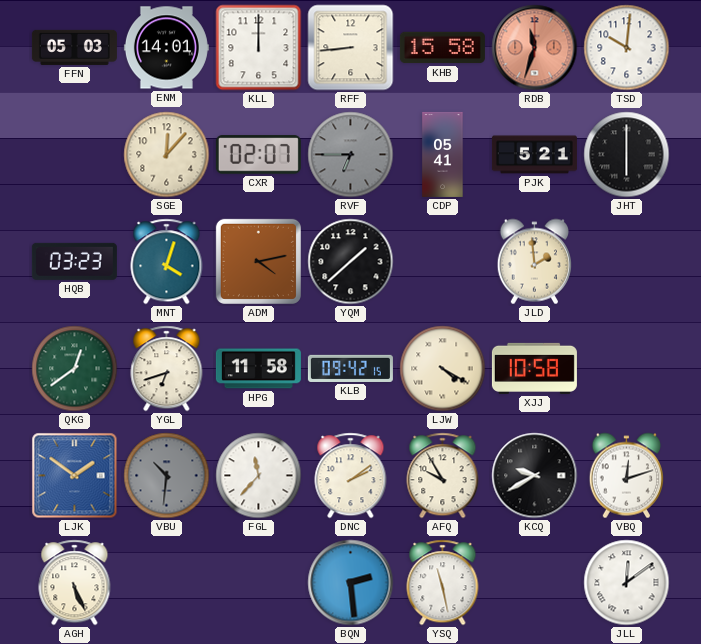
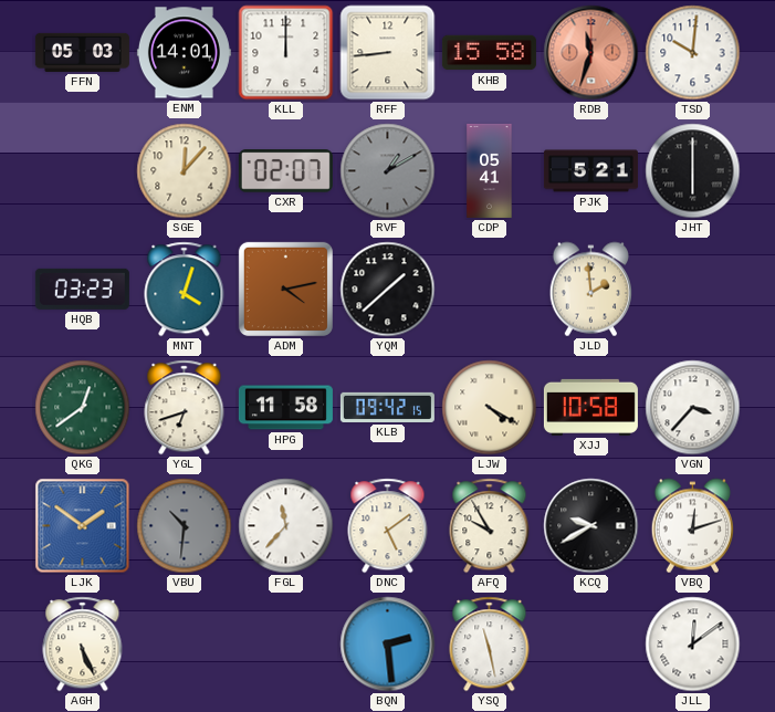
RVF: 6:45 -> 1:10
VGN: none -> 3:37
DNC: 2:09 -> 5:09
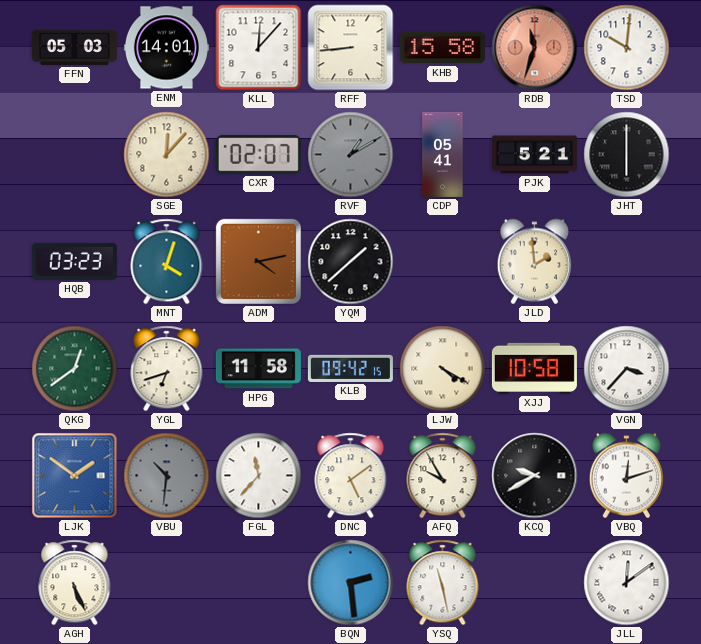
KLL: 12:00 -> 12:07
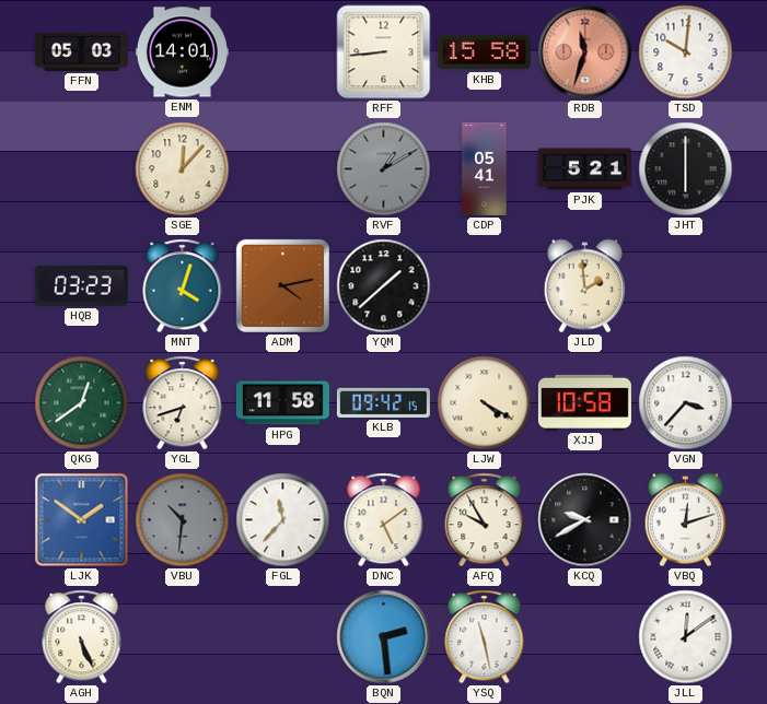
KLL: 12:07 -> none
CXR: 02:07 -> none
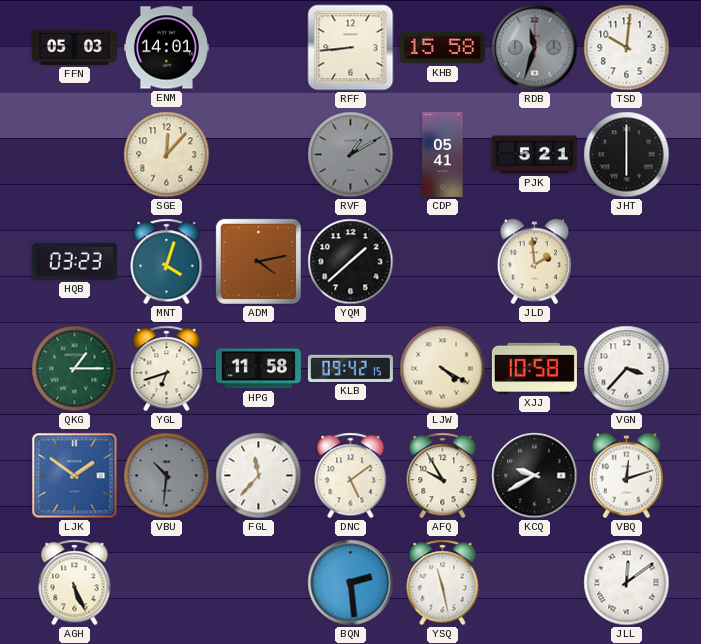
RDB dial: salmon -> grey
QKG: 12:39 -> 1:15
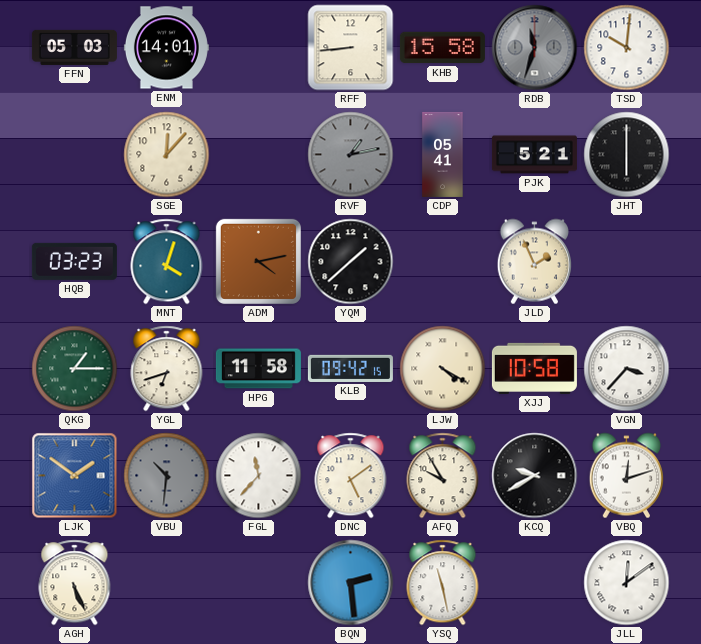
RVF: 1:10 -> 1:13
JLD: 1:59 -> 1:56
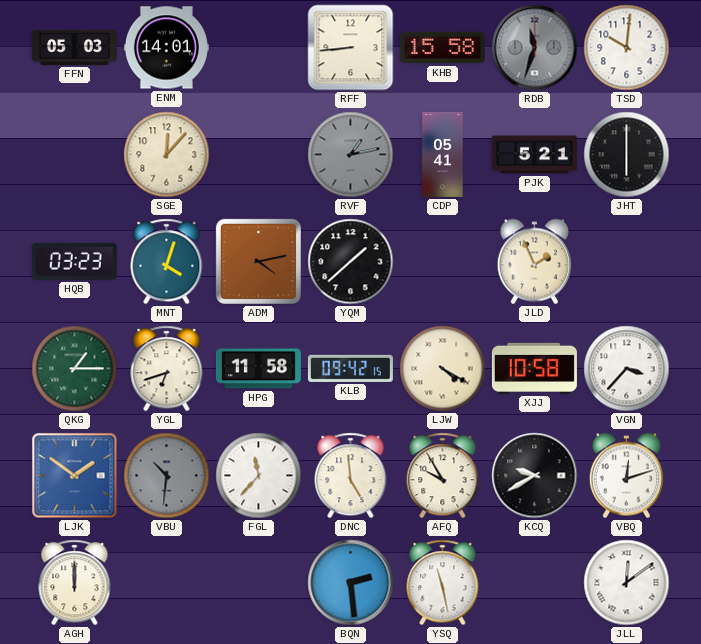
DNC: 5:09 -> 4:59
AGH: 5:26 -> 12:00
